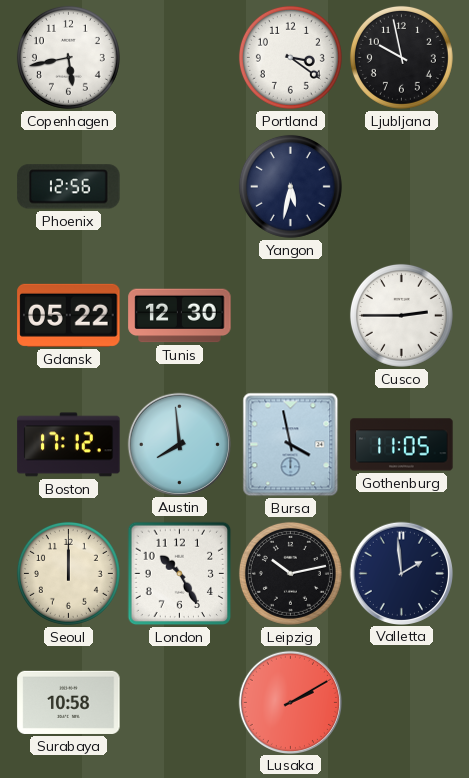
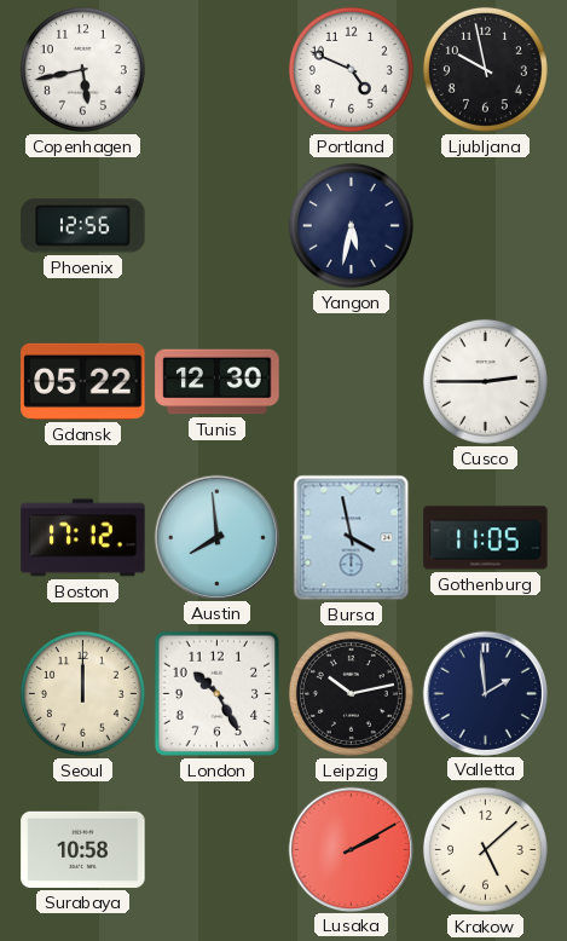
Portland: 3:21 -> 4:49
Krakow: none -> 5:08
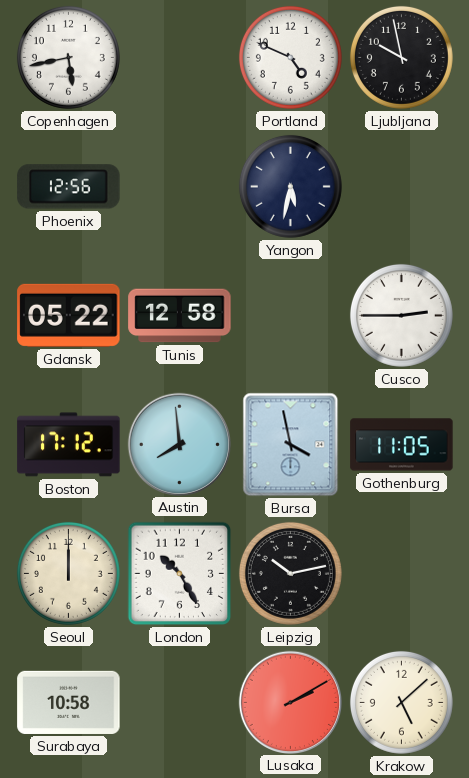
Tunis: 12:30 -> 12:58
Valletta: 1:59 -> none
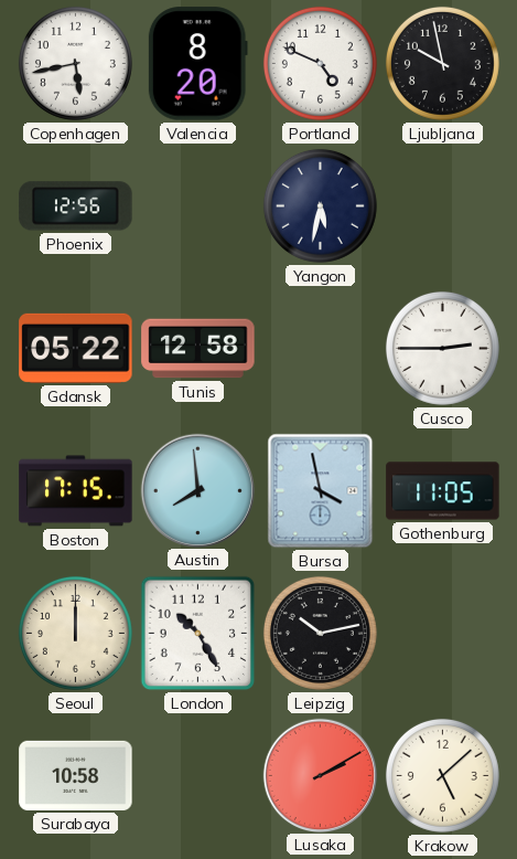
Valencia: none -> 8:20
Boston: 17:12 -> 17:15
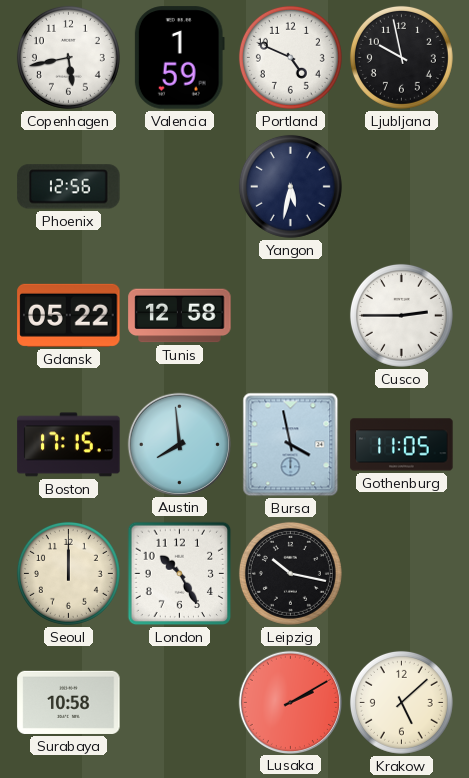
Valencia: 8:20 -> 1:59
Leipzig: 10:13 -> 10:17
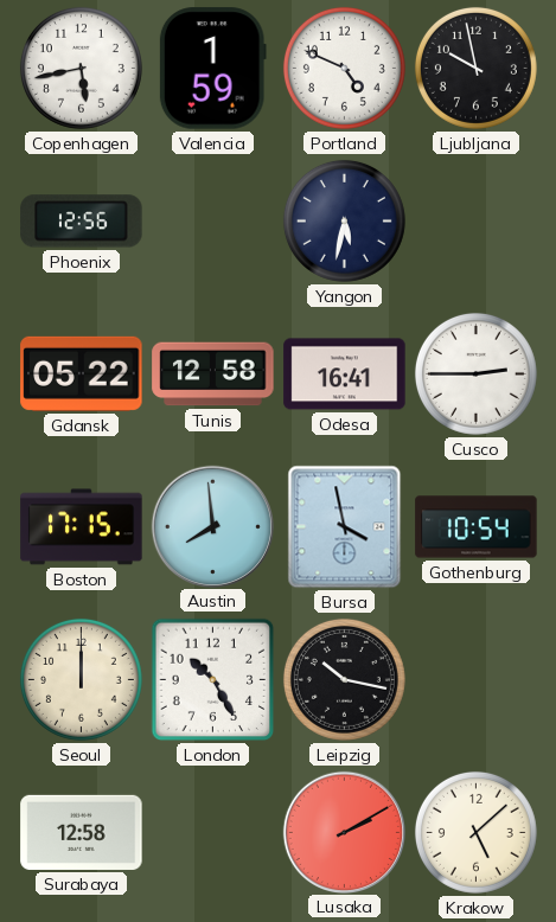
Odesa: none -> 16:41
Gothenburg: 11:05 -> 10:54
Surabaya: 10:58 -> 12:58
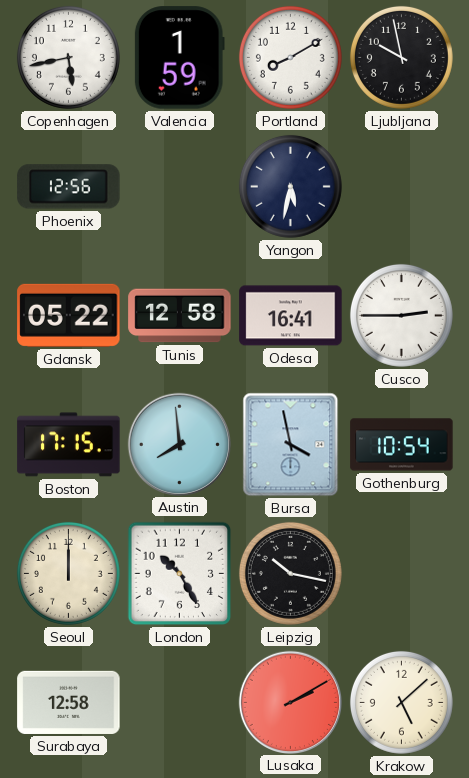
Portland: 4:49 -> 8:10
